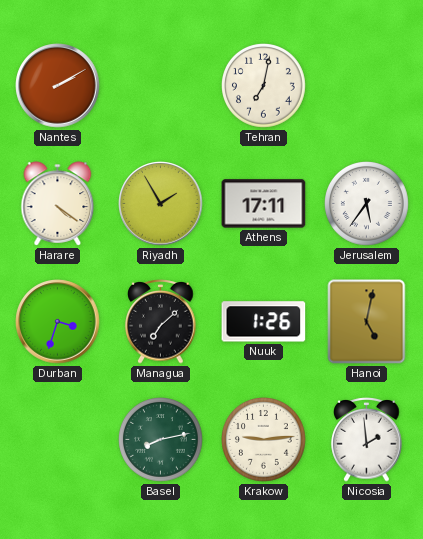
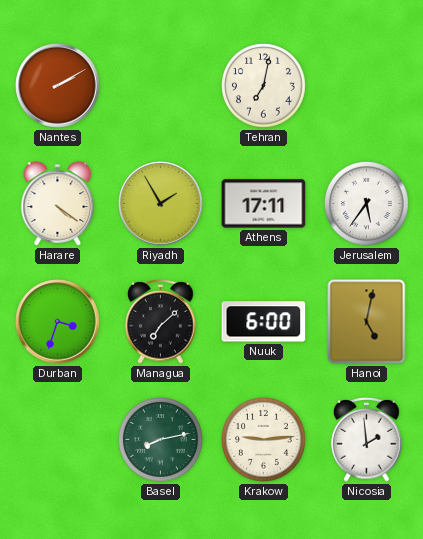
Nuuk: 1:26 -> 6:00
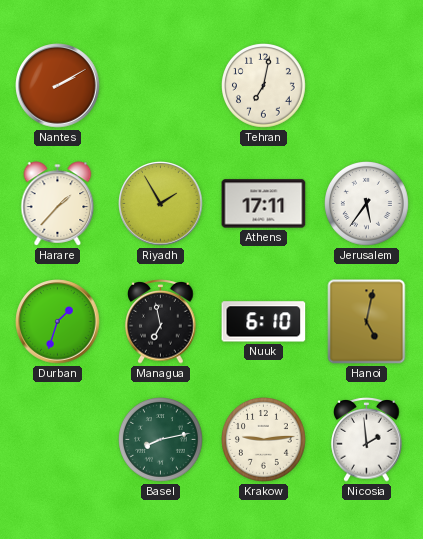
Harare: 4:21 -> 1:37
Durban: 3:33 -> 1:33
Managua: 7:08 -> 6:58
Nuuk: 6:00 -> 6:10
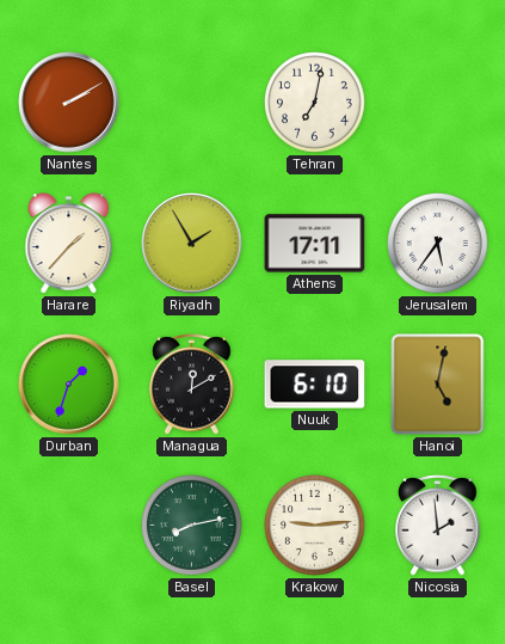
Managua: 6:58 -> 12:10
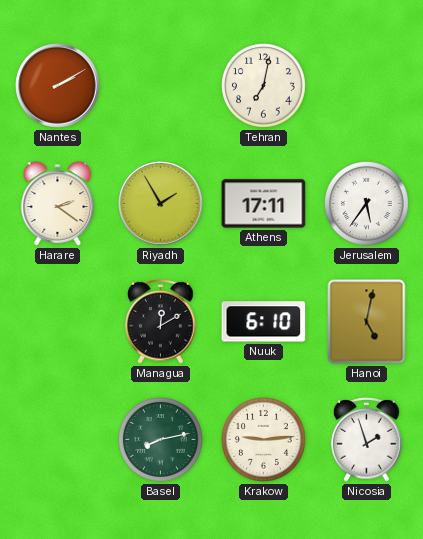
Harare: 1:37 -> 2:21
Durban: 1:33 -> none
Nicosia: 1:59 -> 1:57
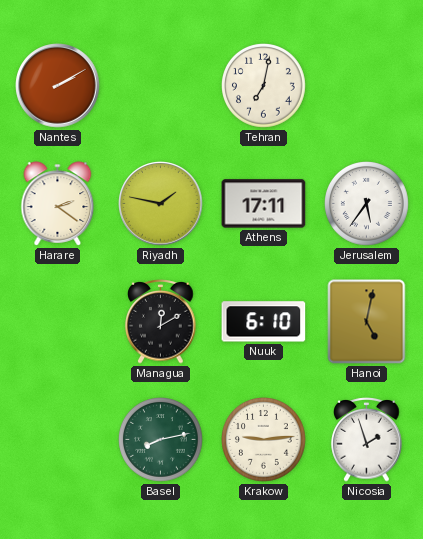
Riyadh: 1:55 -> 1:47
